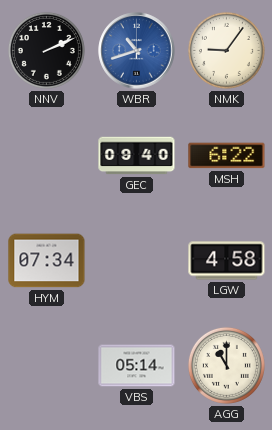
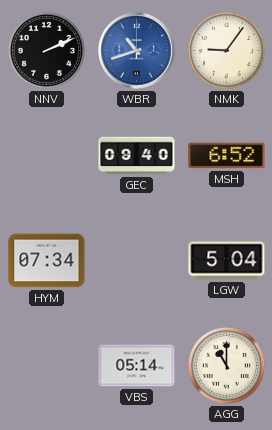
MSH: 6:22 -> 6:52
LGW: 4:58 -> 5:04
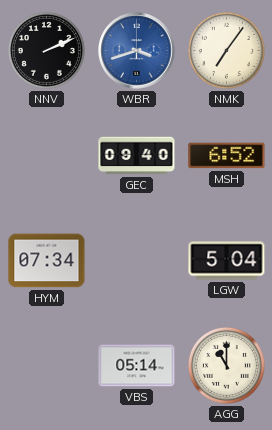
WBR: 10:42 -> 3:42
NMK: 9:06 -> 7:06
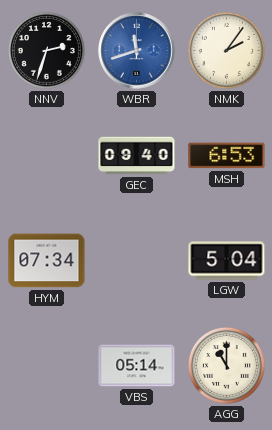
NNV: 2:11 -> 2:33
WBR: 3:42 -> 11:42
NMK: 7:06 -> 2:06
MSH: 6:52 -> 6:53
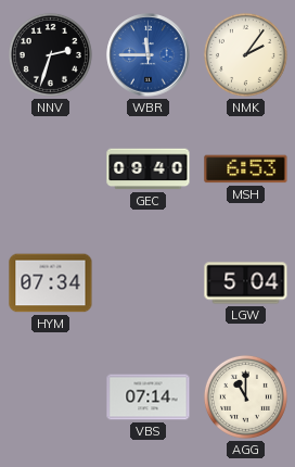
WBR: 11:42 -> 11:45
VBS: 05:14 -> 07:14
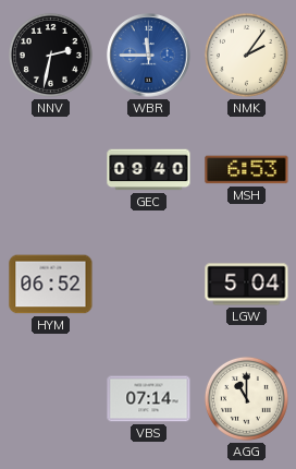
NNV: 2:33 -> 2:32
HYM: 07:34 -> 06:52
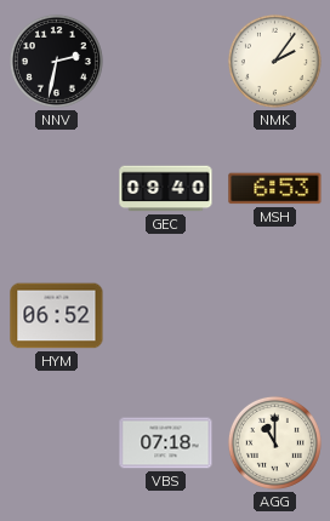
WBR: 11:45 -> none
LGW: 5:04 -> none
VBS: 07:14 -> 07:18
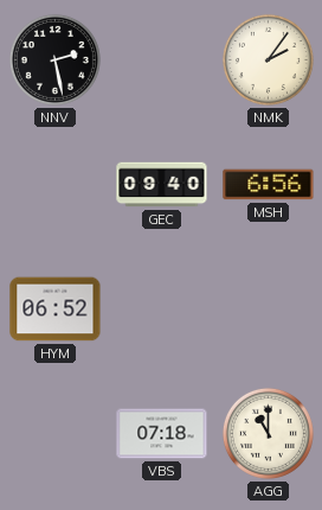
NNV: 2:32 -> 2:28
MSH: 6:53 -> 6:56
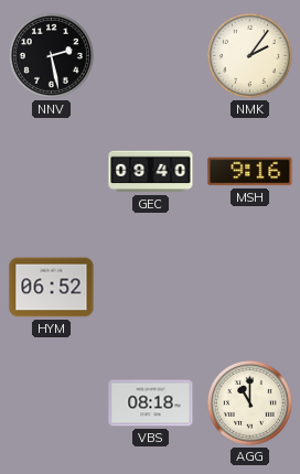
MSH: 6:56 -> 9:16
VBS: 07:18 -> 08:18
